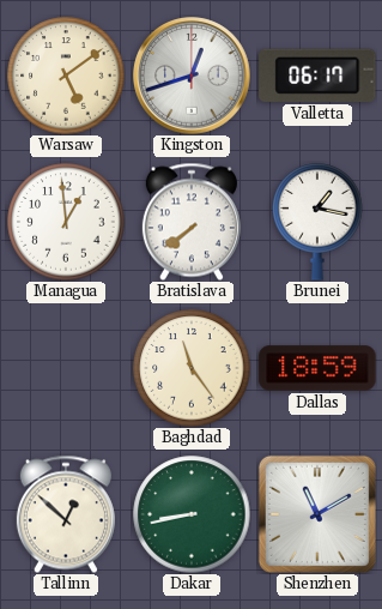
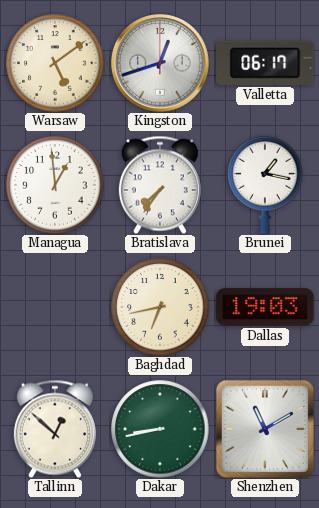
Bratislava: 7:39 -> 7:36
Baghdad: 11:24 -> 6:43
Dallas: 18:59 -> 19:03
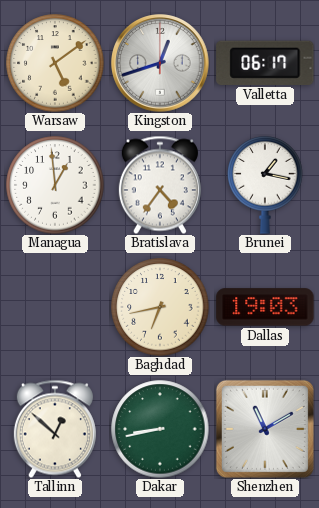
Bratislava: 7:36 -> 4:36
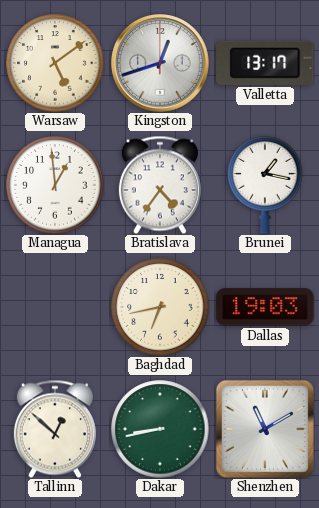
Valletta: 06:17 -> 13:17
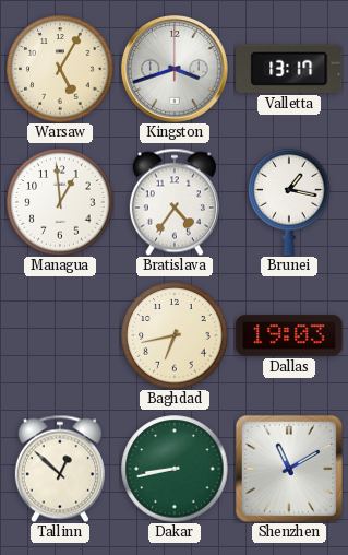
Warsaw: 5:09 -> 5:05
Kingston: 12:42 -> 3:42
